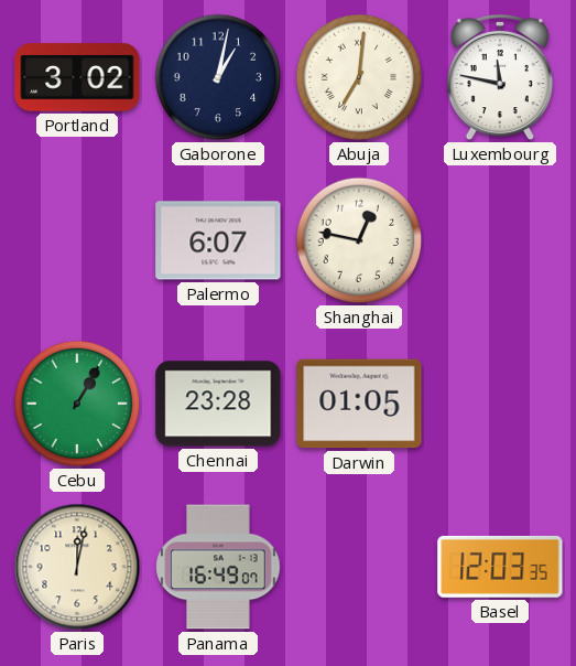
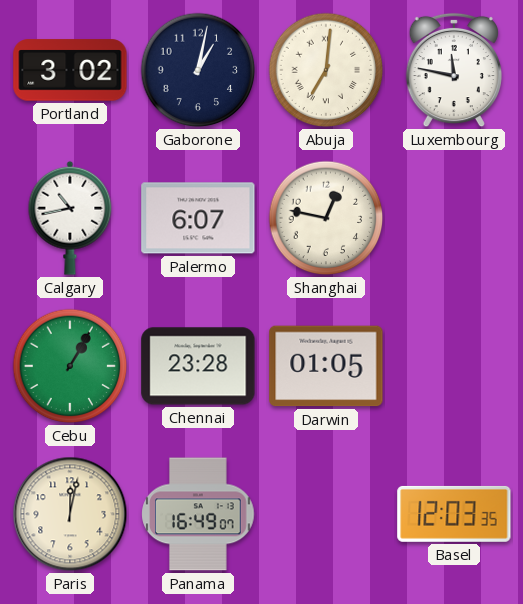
Calgary: none -> 10:43
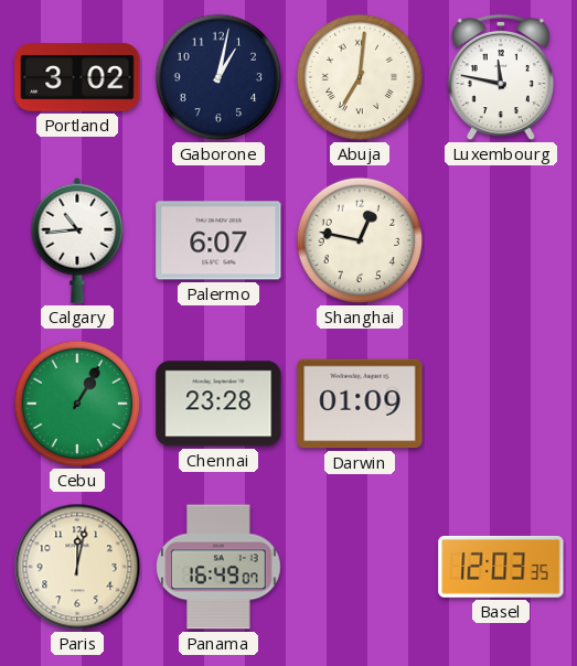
Calgary: 10:43 -> 10:44
Darwin: 01:05 -> 01:09
